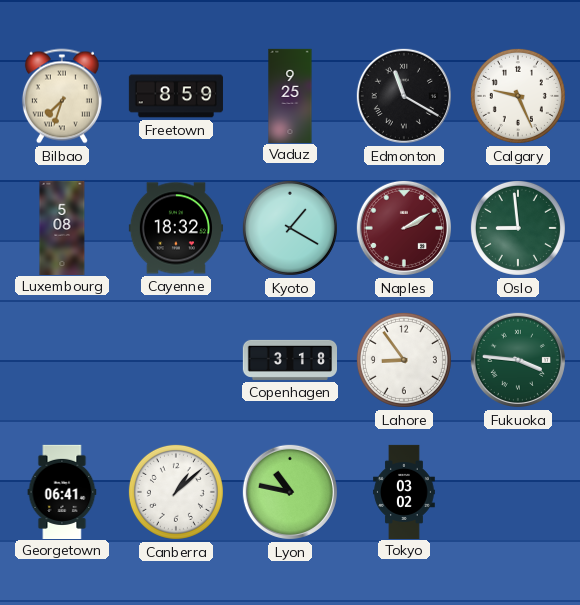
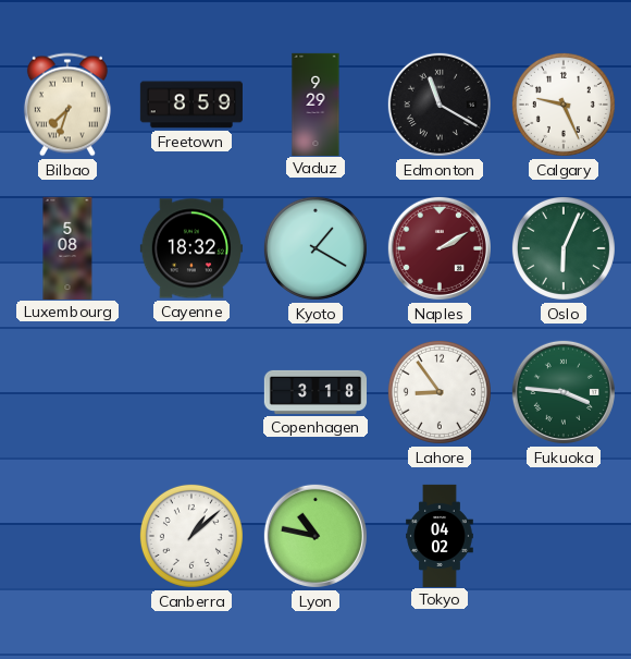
Vaduz: 9:25 -> 9:29
Oslo: 8:59 -> 6:04
Georgetown: 06:41 -> none
Tokyo: 03:02 -> 04:02
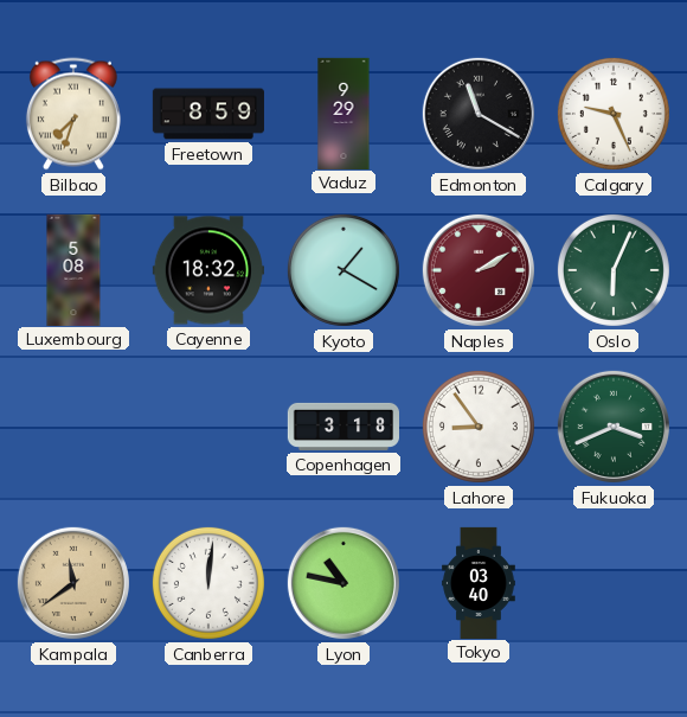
Fukuoka: 3:46 -> 3:41
Kampala: none -> 11:39
Canberra: 1:08 -> 12:01
Tokyo: 04:02 -> 03:40
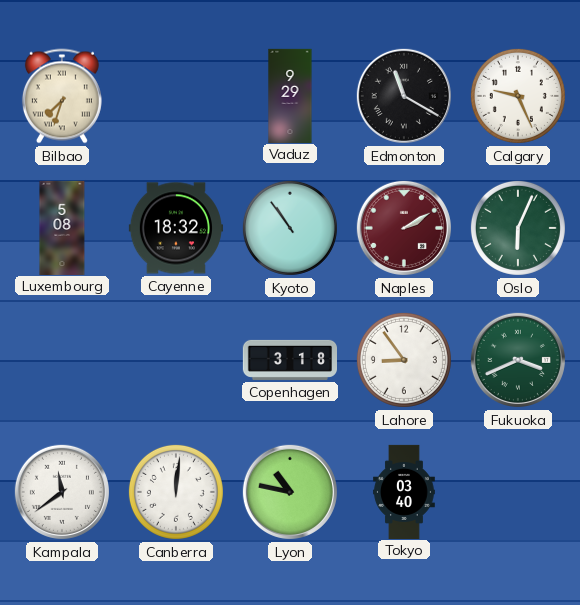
Freetown: 8:59 -> none
Kyoto: 1:20 -> 10:54
Kampala dial: champagne -> white
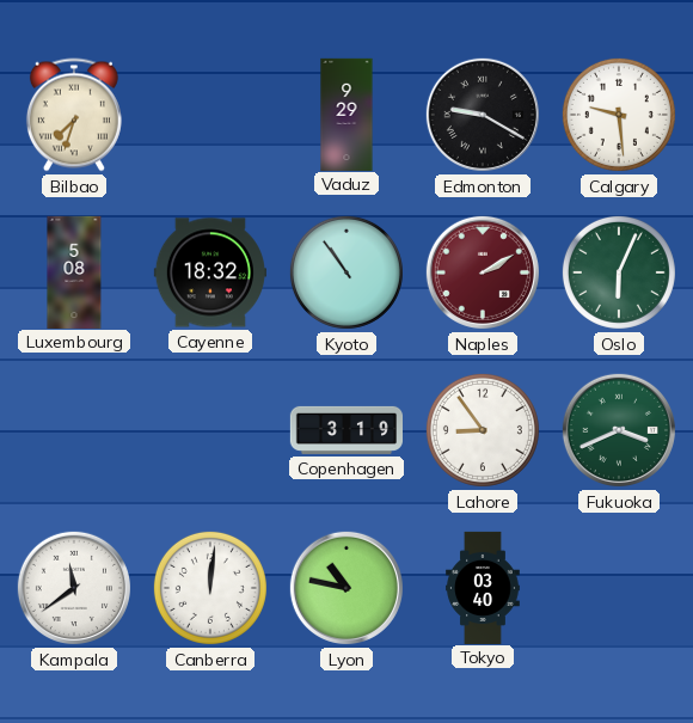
Edmonton: 11:20 -> 9:20
Calgary: 9:26 -> 9:29
Copenhagen: 3:18 -> 3:19
